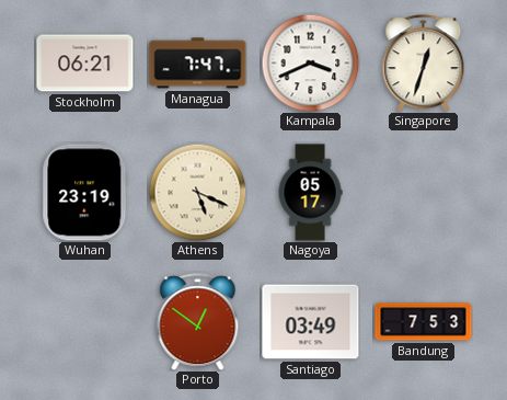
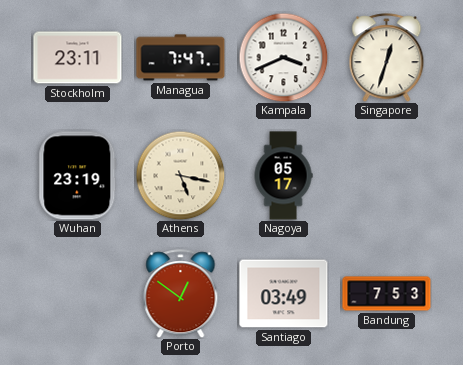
Stockholm: 06:21 -> 23:11
Athens: 5:19 -> 5:17
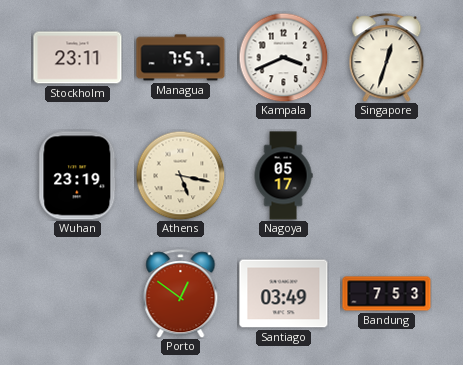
Managua: 7:47 -> 7:57
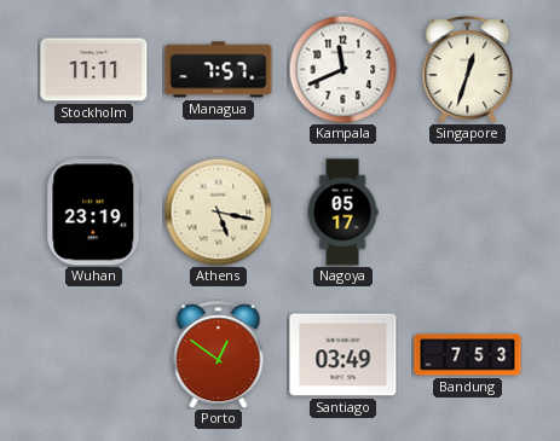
Stockholm: 23:11 -> 11:11
Kampala: 3:41 -> 11:41
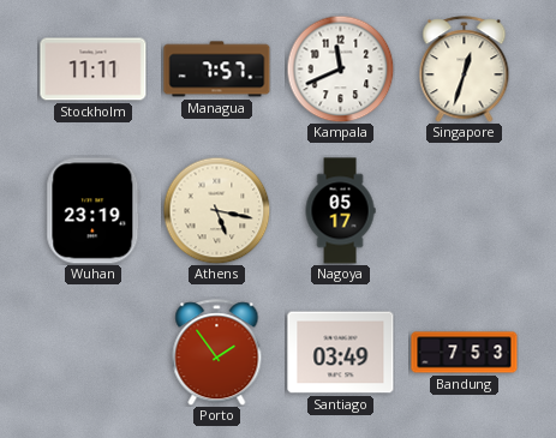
Porto: 12:51 -> 1:54
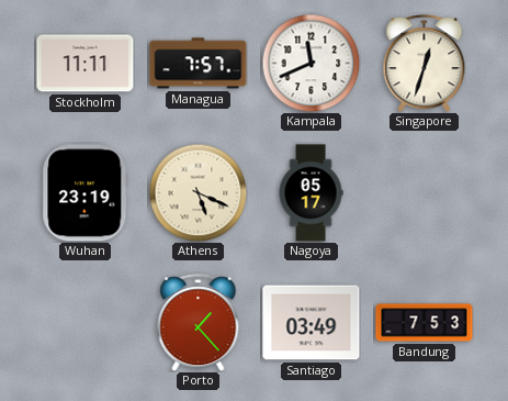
Athens: 5:17 -> 5:19
Porto: 1:54 -> 1:23
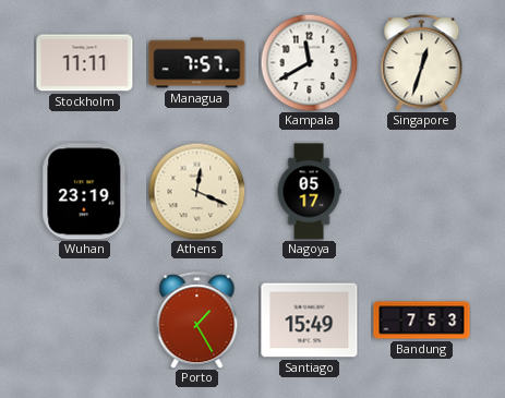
Kampala: 11:41 -> 11:40
Athens: 5:19 -> 12:19
Porto: 1:23 -> 1:25
Santiago: 03:49 -> 15:49
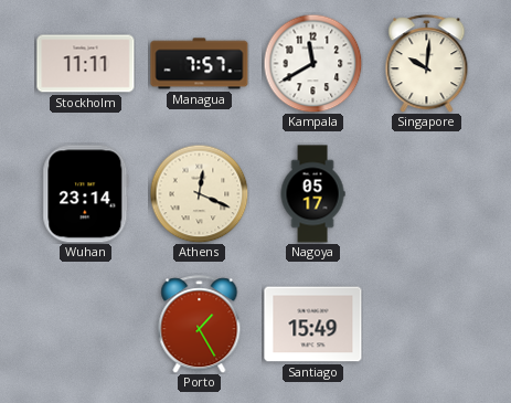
Singapore: 12:33 -> 10:01
Wuhan: 23:19 -> 23:14
Bandung: 7:53 -> none
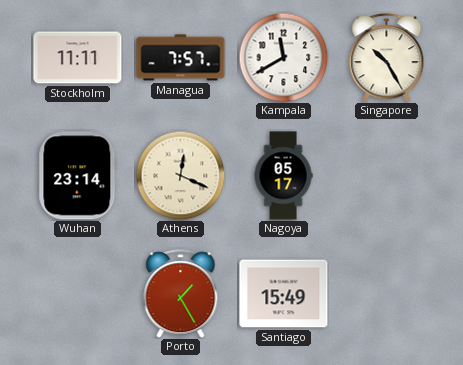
Singapore: 10:01 -> 10:25
